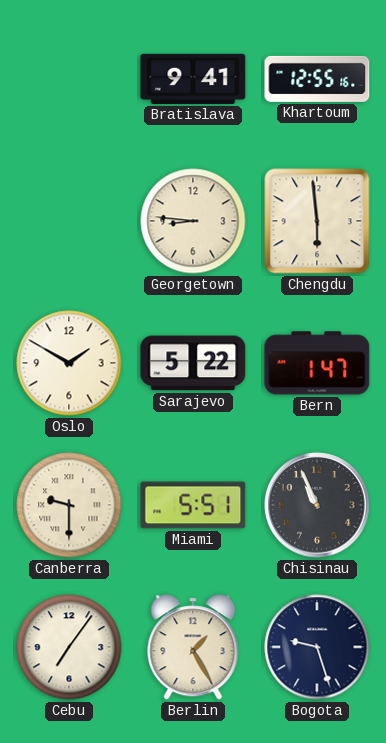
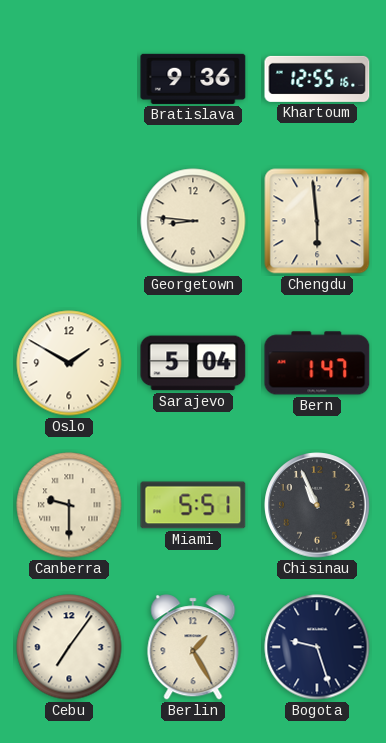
Bratislava: 9:41 -> 9:36
Sarajevo: 5:22 -> 5:04
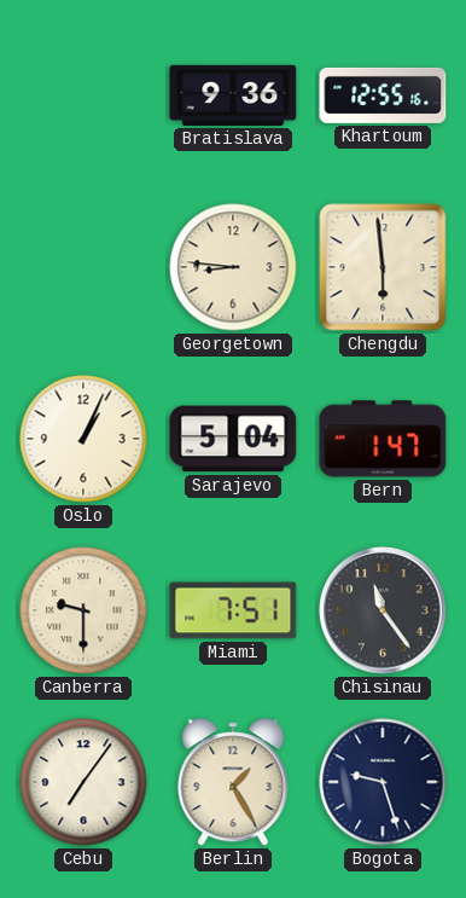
Oslo: 1:50 -> 1:04
Miami: 5:51 -> 7:51
Chisinau: 10:56 -> 11:24
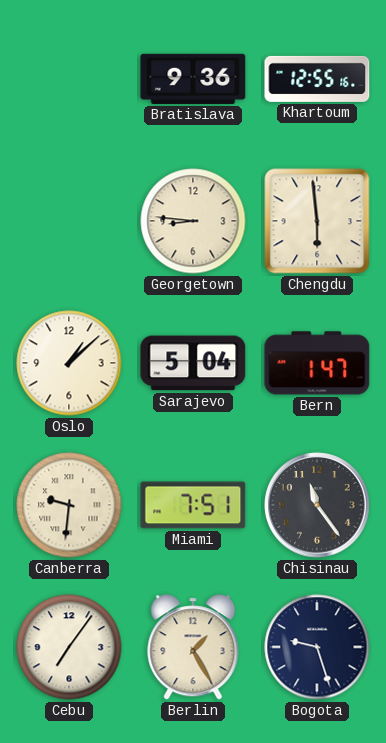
Oslo: 1:04 -> 1:08
Canberra: 9:30 -> 9:31
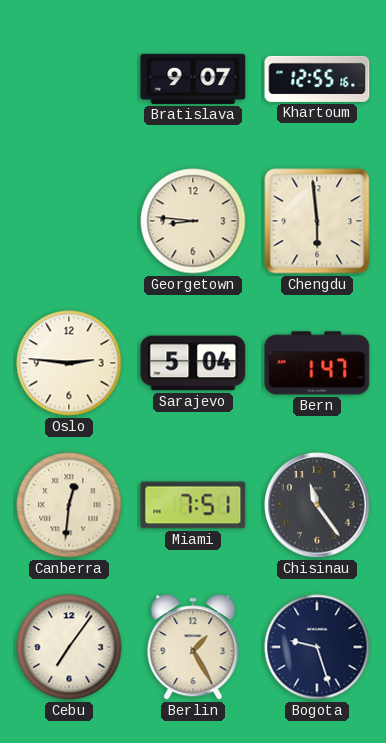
Bratislava: 9:36 -> 9:07
Oslo: 1:08 -> 2:46
Canberra: 9:31 -> 12:31
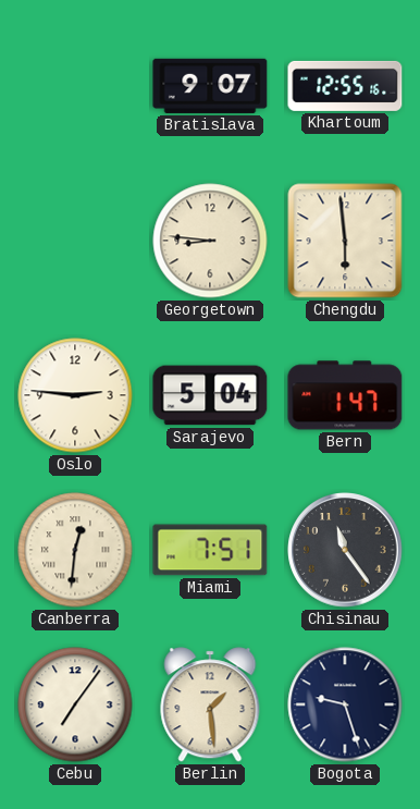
Berlin: 1:25 -> 1:29
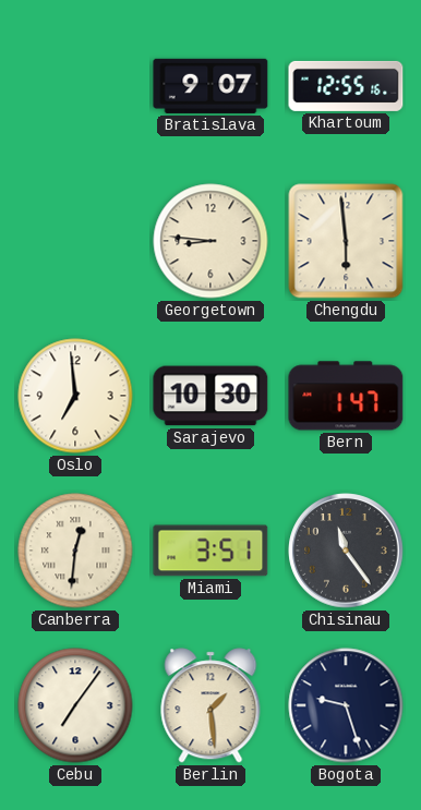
Oslo: 2:46 -> 6:59
Sarajevo: 5:04 -> 10:30
Miami: 7:51 -> 3:51
